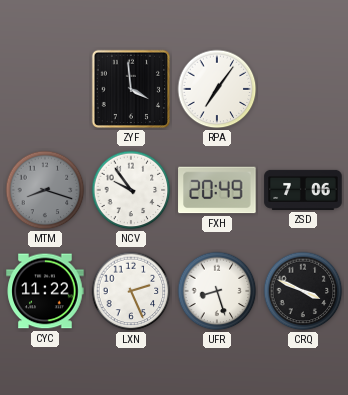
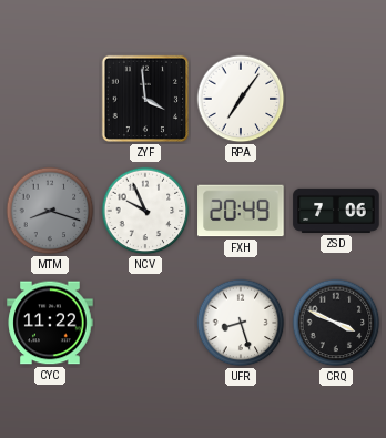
NCV: 9:54 -> 9:56
LXN: 2:26 -> none
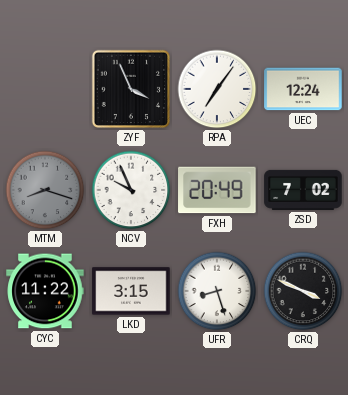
ZYF: 3:59 -> 3:56
UEC: none -> 12:24
ZSD: 7:06 -> 7:02
LKD: none -> 3:15
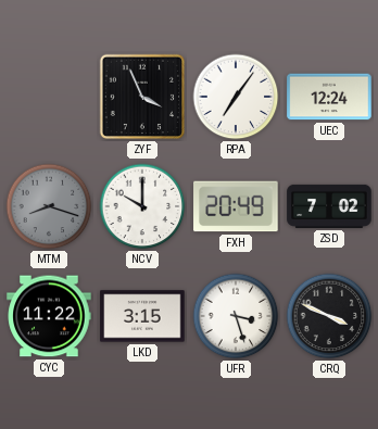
NCV: 9:56 -> 10:00
UFR: 8:27 -> 3:27
